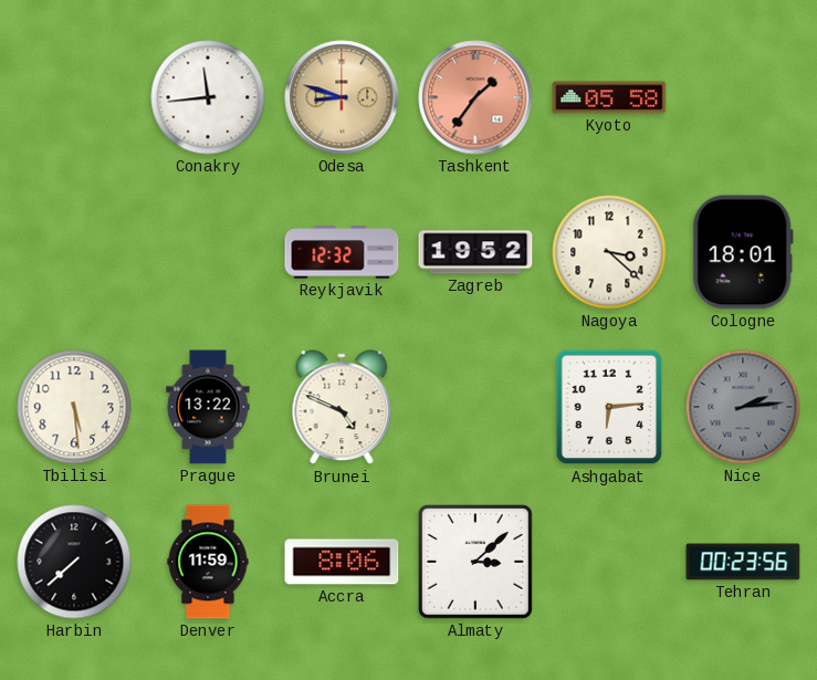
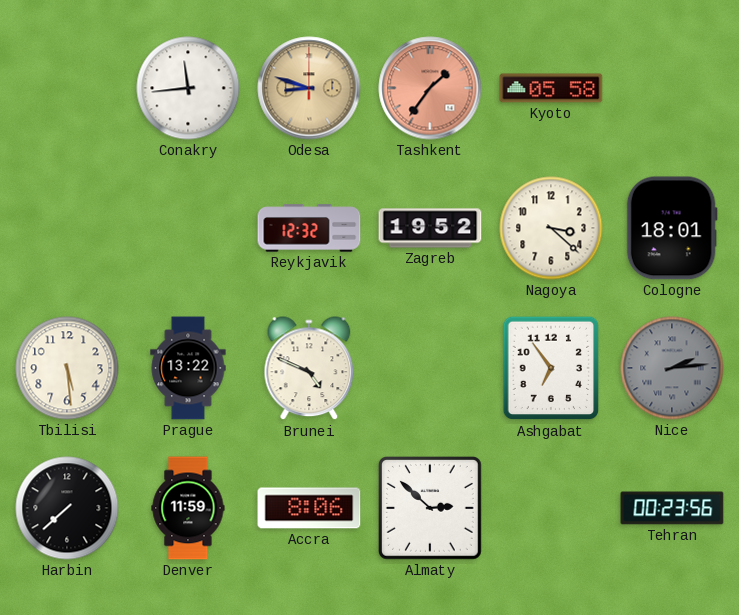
Ashgabat: 6:14 -> 6:54
Almaty: 3:08 -> 2:52
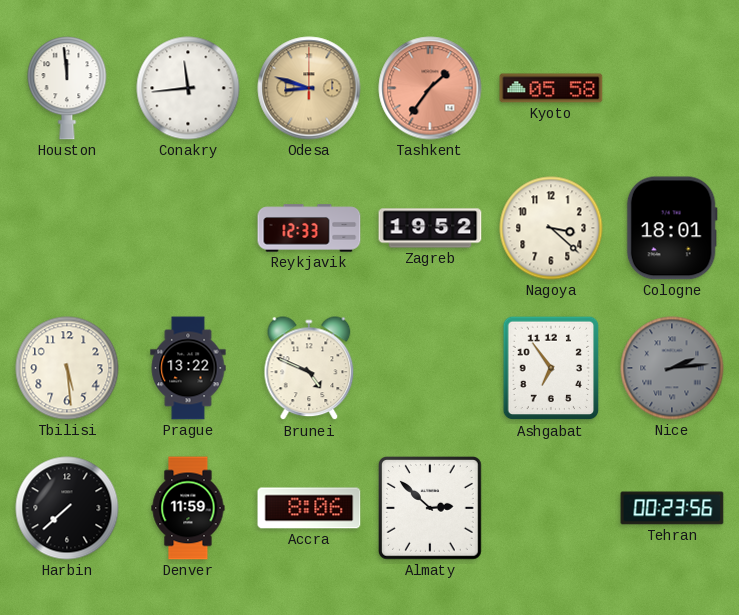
Houston: none -> 11:59
Reykjavik: 12:32 -> 12:33
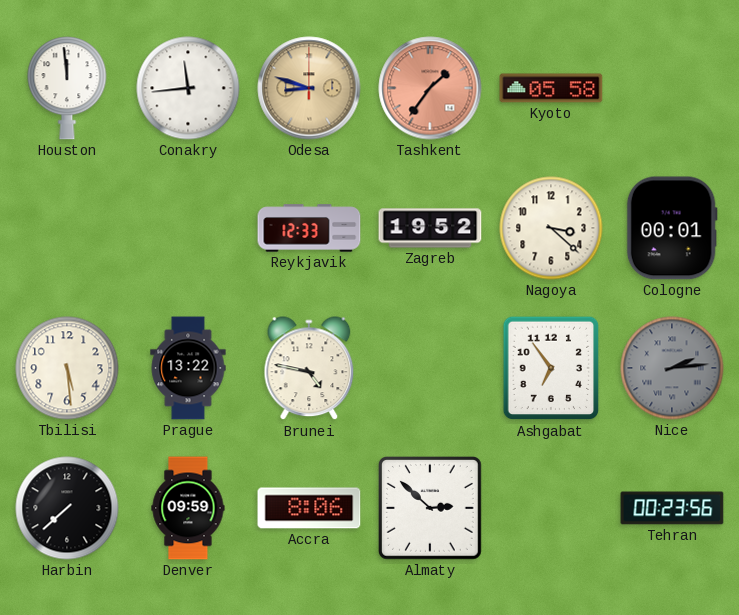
Cologne: 18:01 -> 00:01
Brunei: 4:49 -> 4:47
Denver: 11:59 -> 09:59
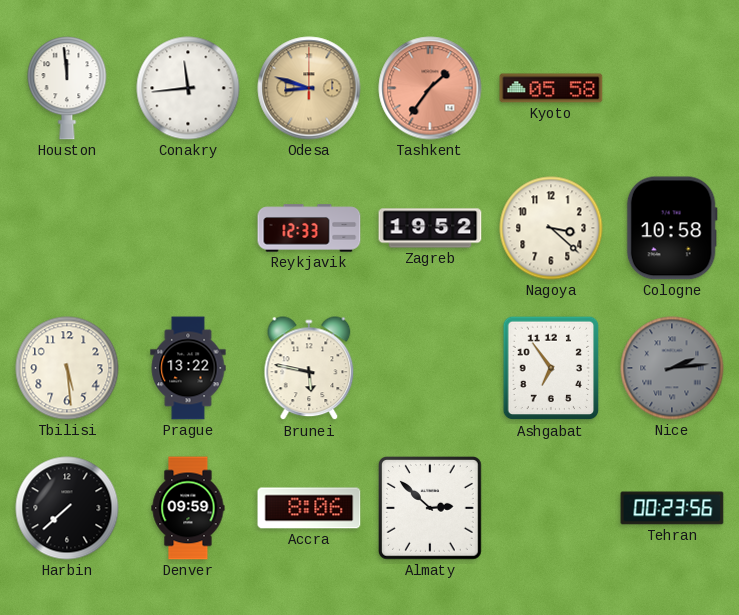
Cologne: 00:01 -> 10:58
Brunei: 4:47 -> 5:47
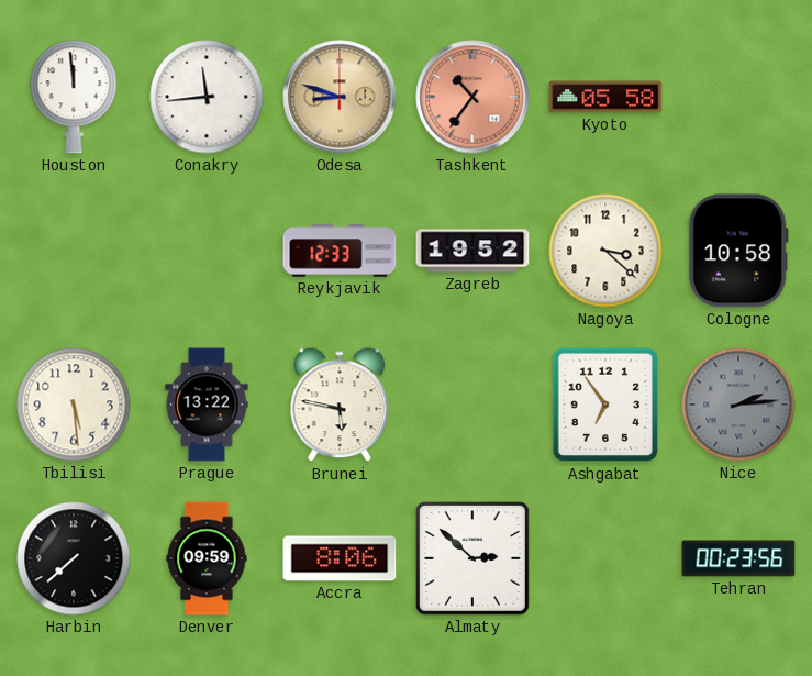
Tashkent: 1:36 -> 10:36
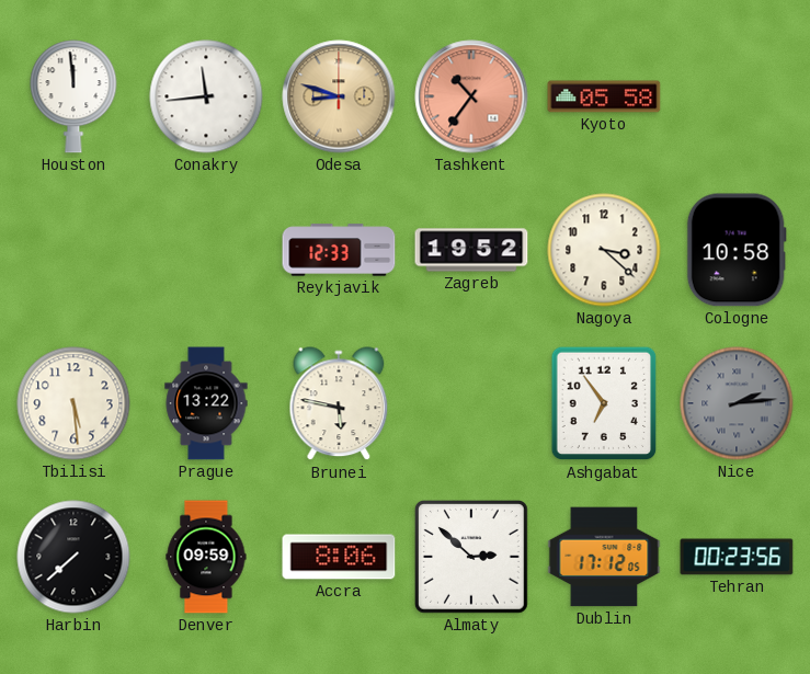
Dublin: none -> 17:12
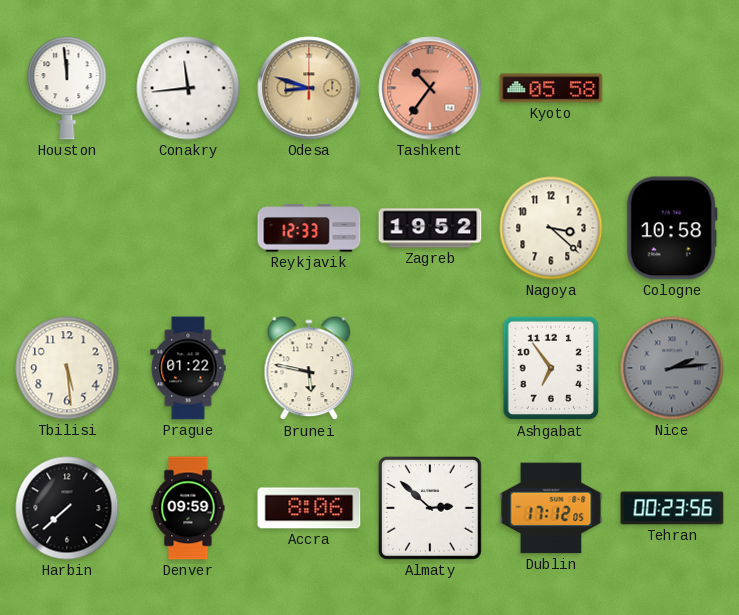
Prague: 13:22 -> 01:22
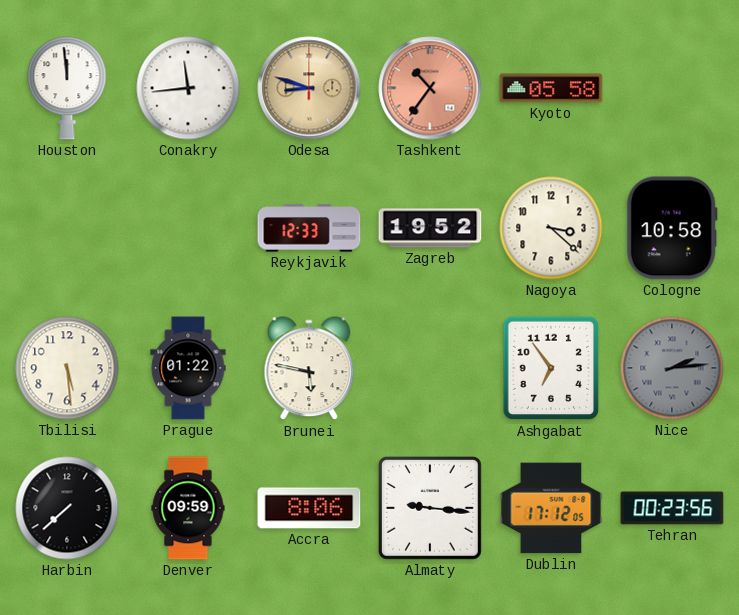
Almaty: 2:52 -> 9:16
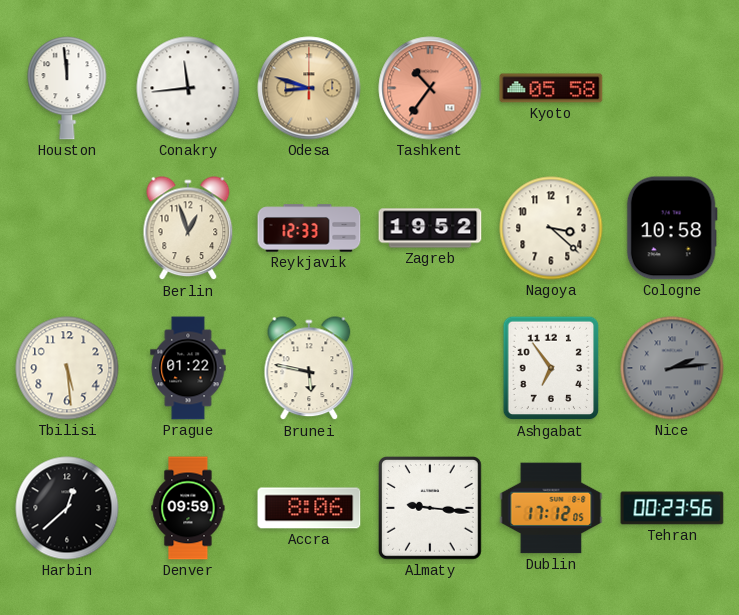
Berlin: none -> 12:57
Harbin: 7:38 -> 12:38
